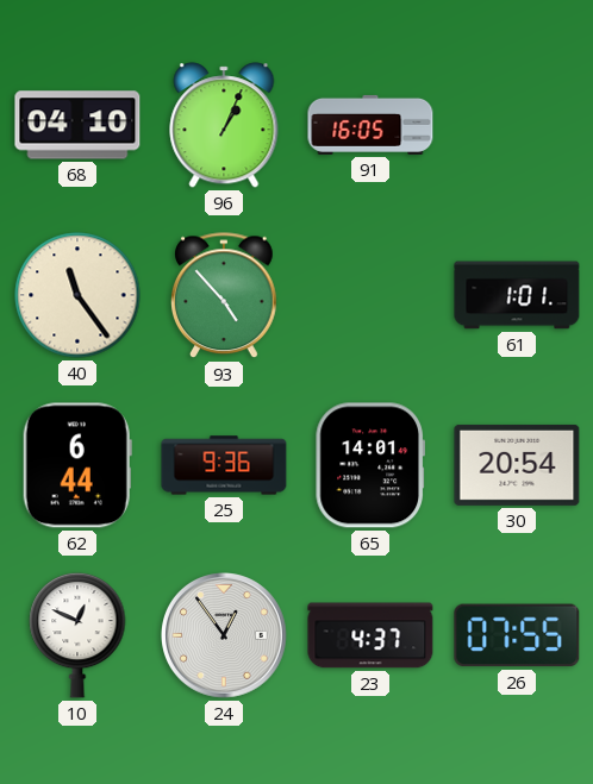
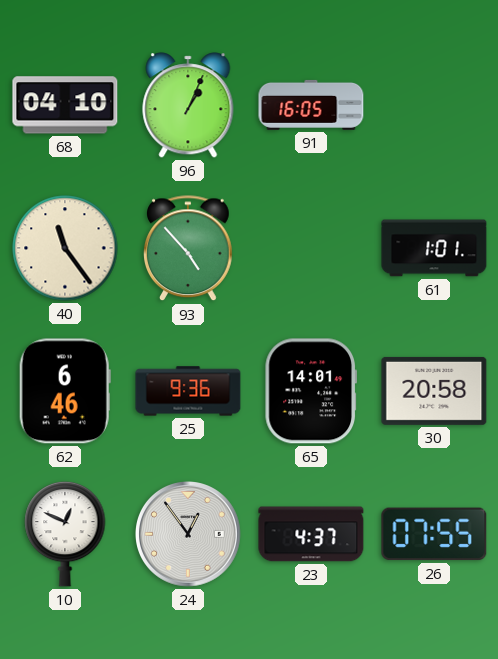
62: 6:44 -> 6:46
30: 20:54 -> 20:58
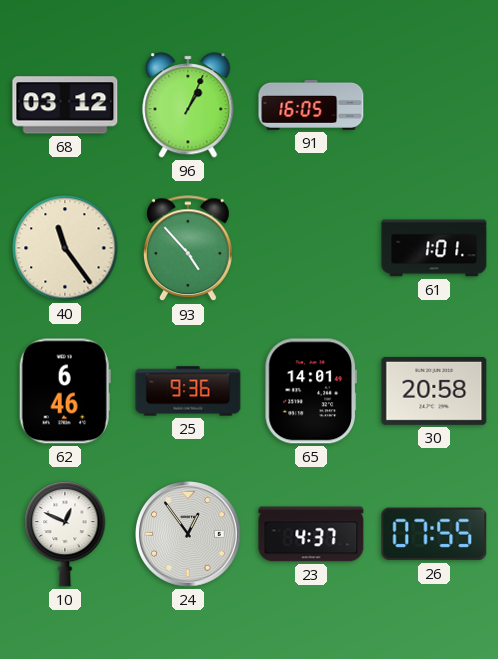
68: 04:10 -> 03:12
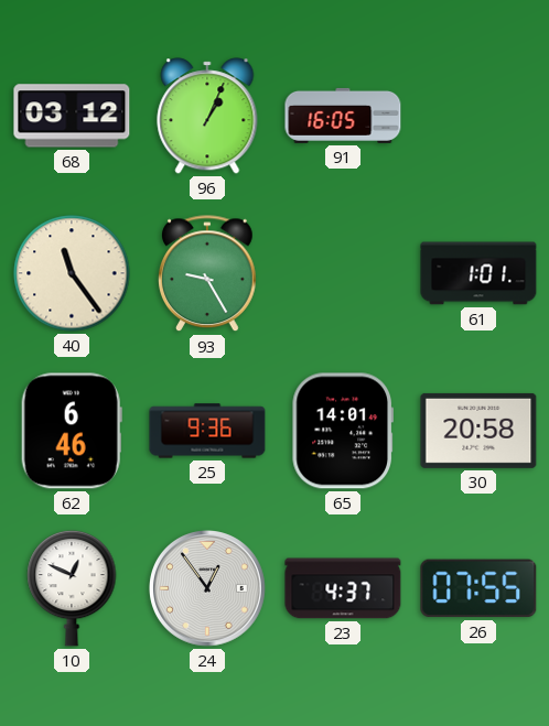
93: 4:53 -> 9:25
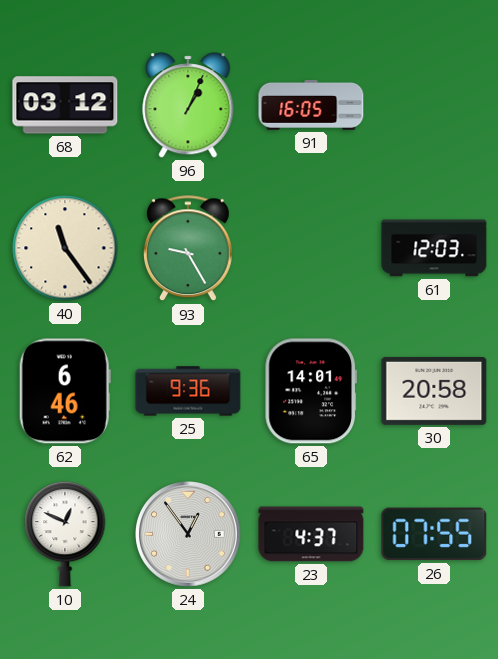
61: 1:01 -> 12:03
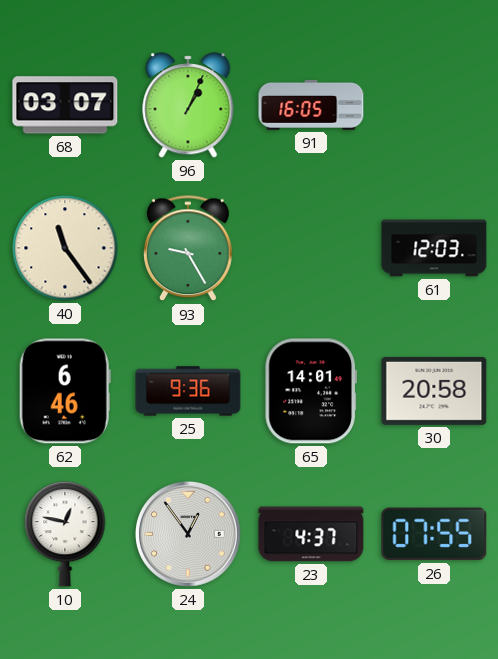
68: 03:12 -> 03:07
10: 12:49 -> 12:47
